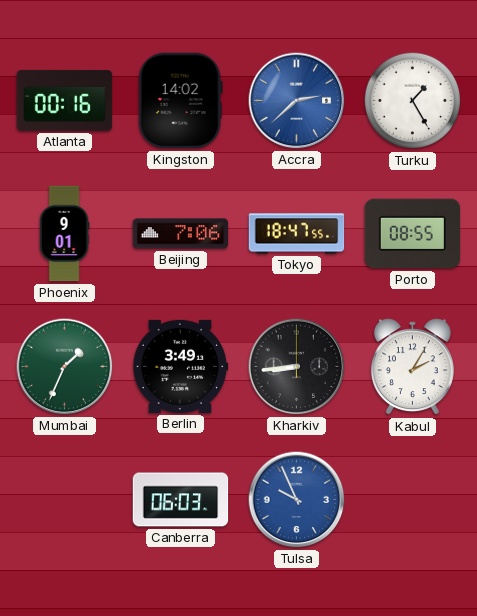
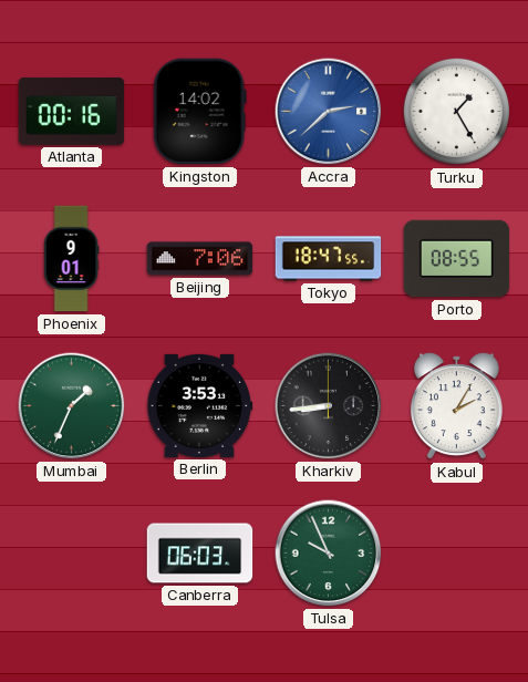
Berlin: 3:49 -> 3:53
Tulsa dial: blue -> green
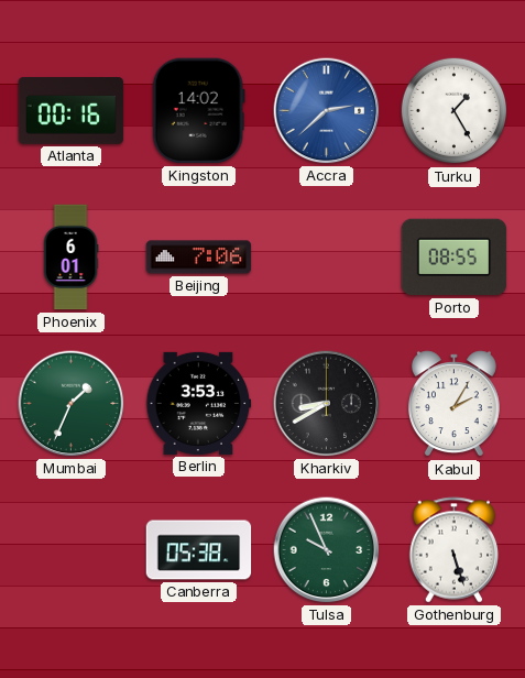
Phoenix: 9:01 -> 6:01
Tokyo: 18:47 -> none
Kharkiv: 8:44 -> 8:40
Canberra: 06:03 -> 05:38
Gothenburg: none -> 5:27
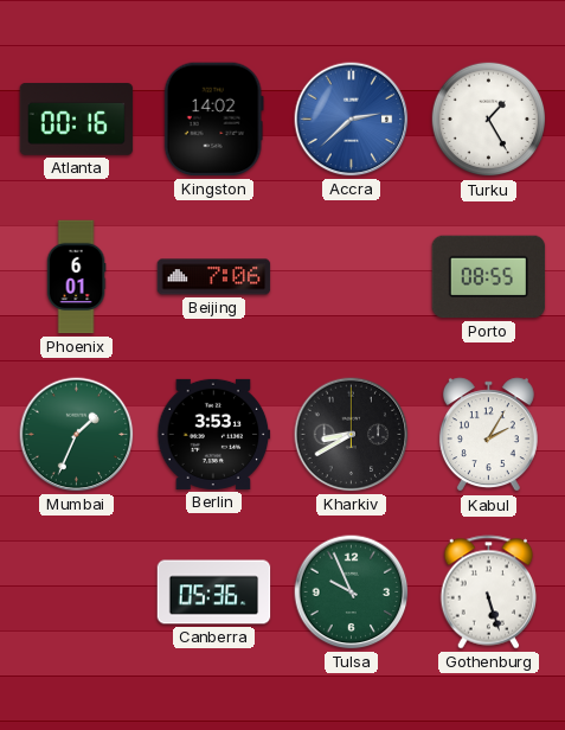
Canberra: 05:38 -> 05:36
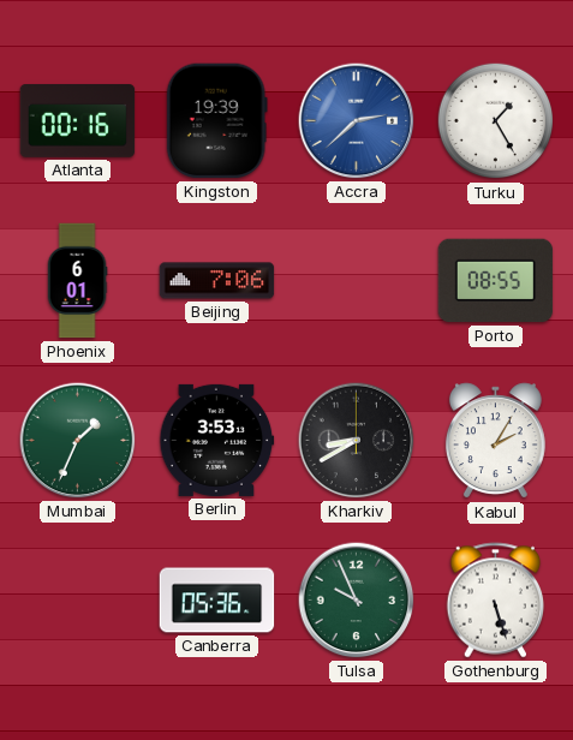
Kingston: 14:02 -> 19:39
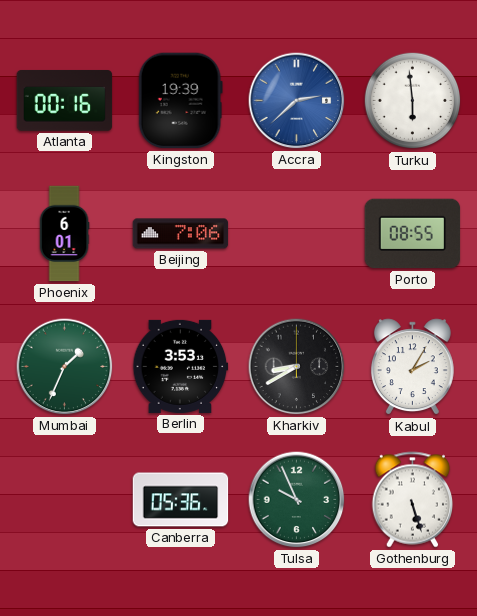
Turku: 1:25 -> 5:59
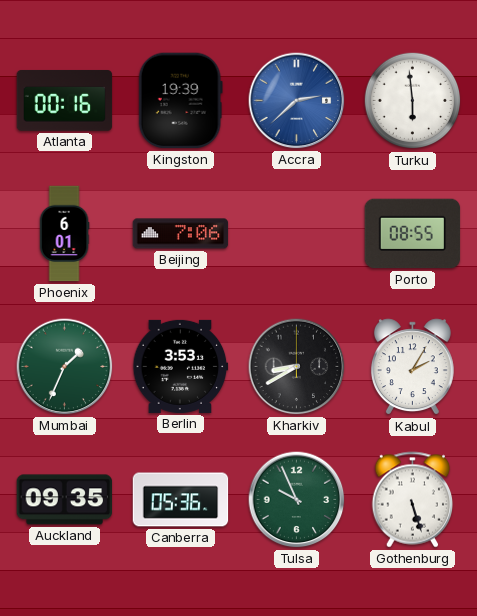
Auckland: none -> 09:35
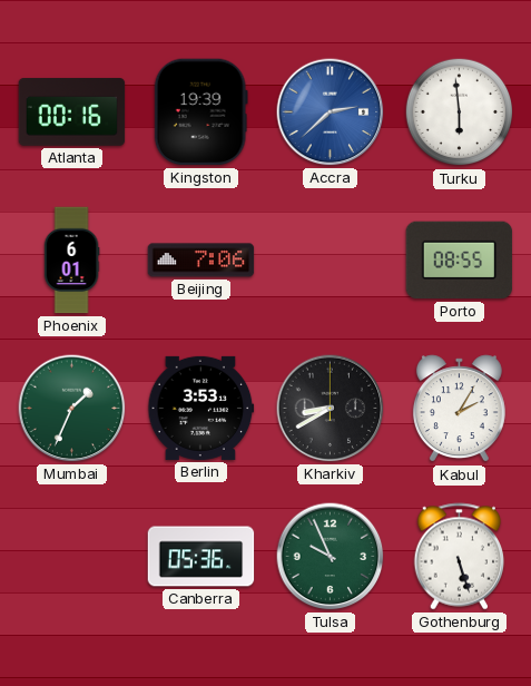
Auckland: 09:35 -> none
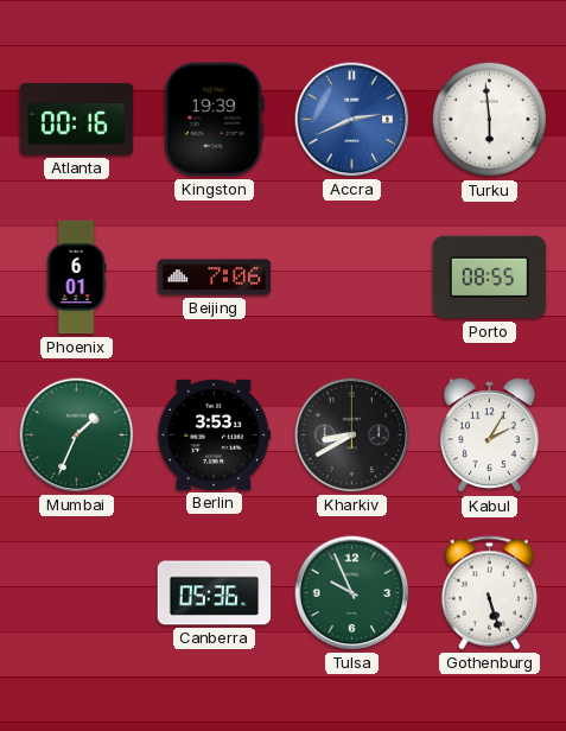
Accra: 2:38 -> 2:41
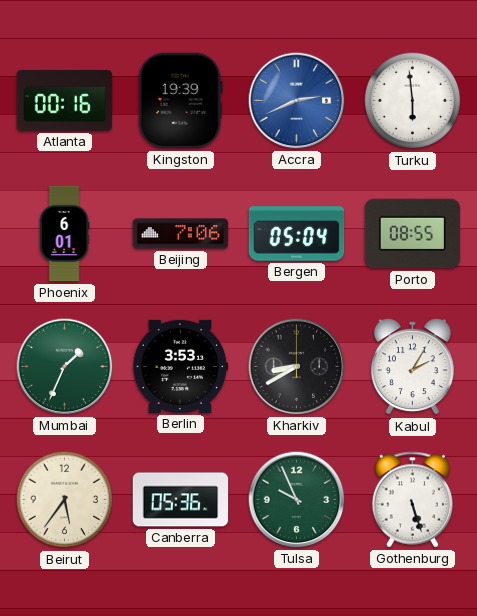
Bergen: none -> 05:04
Beirut: none -> 5:36
